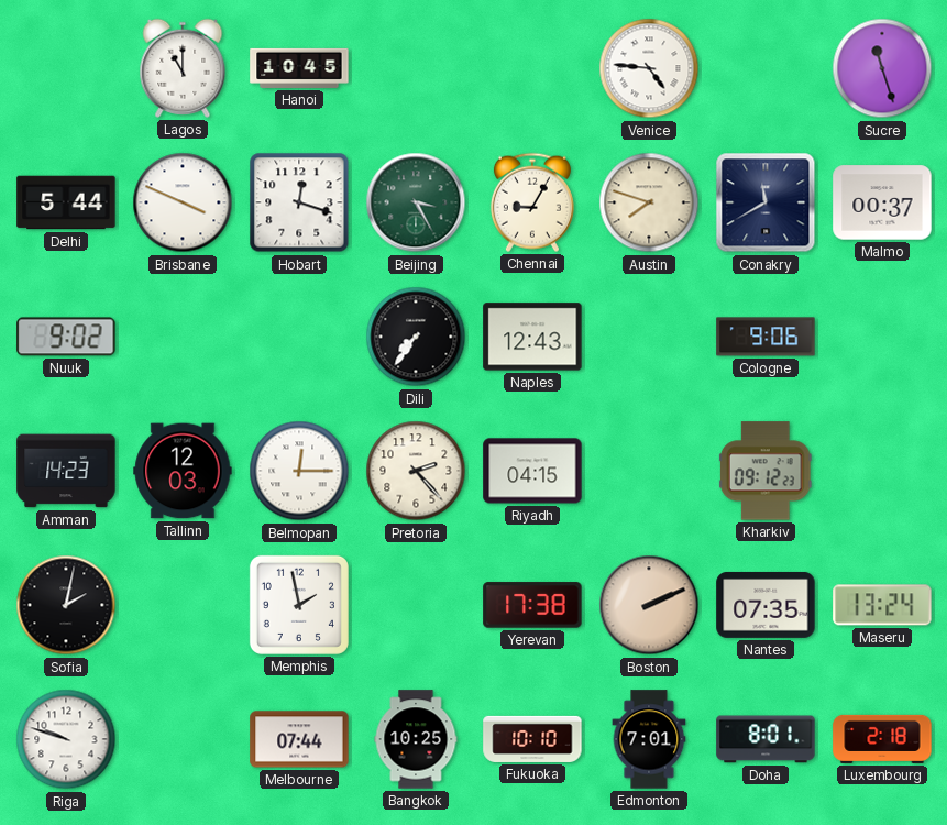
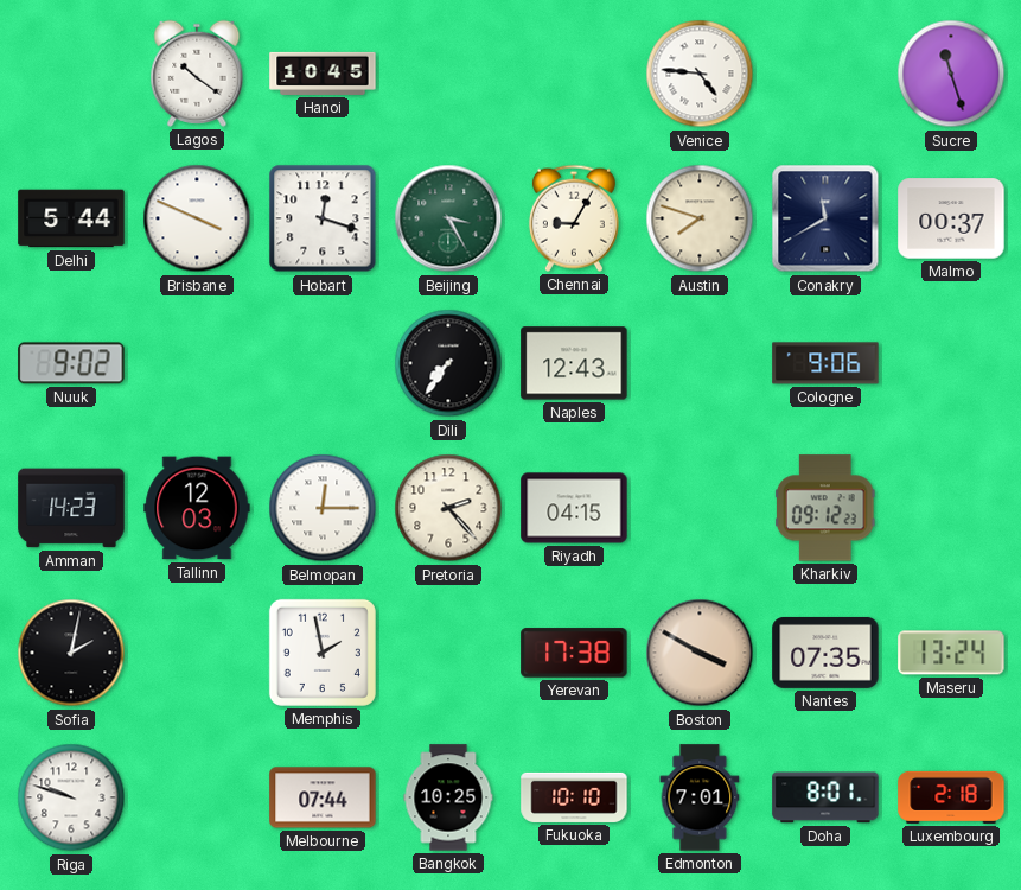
Lagos: 11:00 -> 10:21
Boston: 2:11 -> 3:50
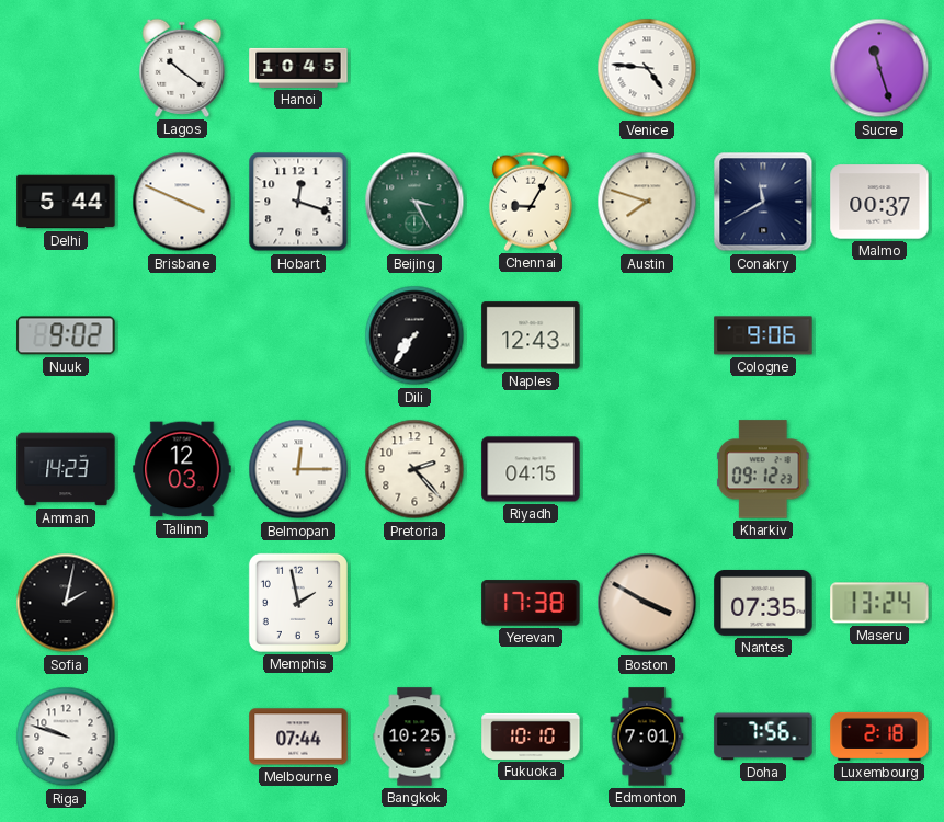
Doha: 8:01 -> 7:56
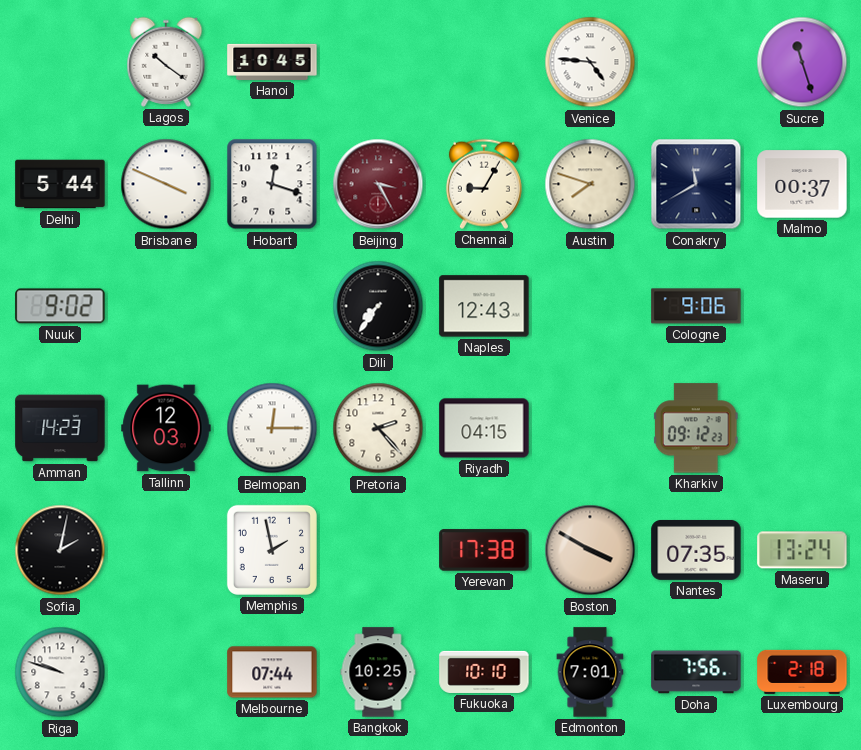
Beijing dial: green -> burgundy
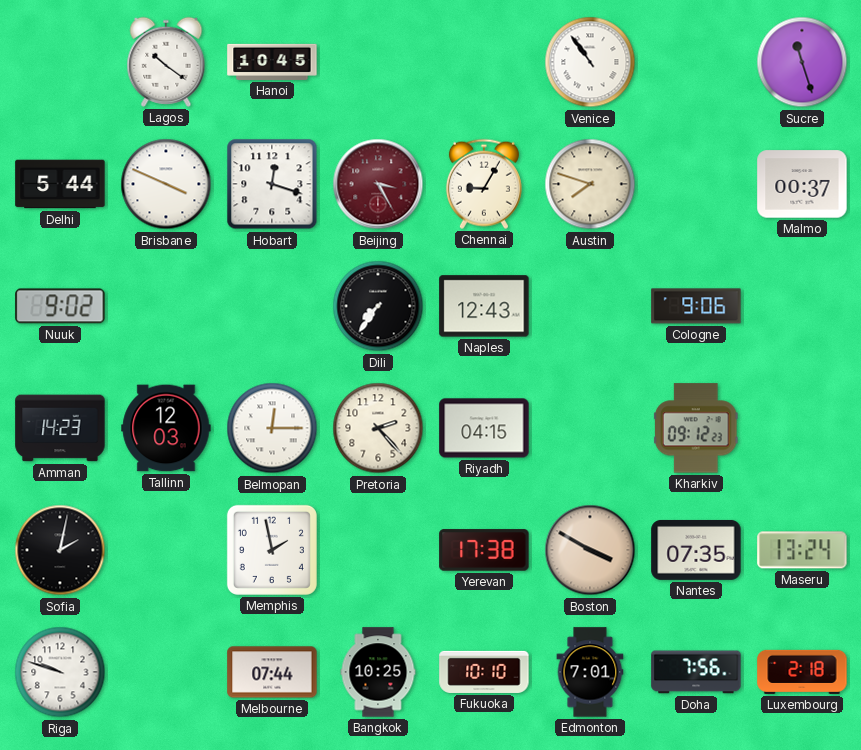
Venice: 4:46 -> 10:54
Conakry: 11:40 -> none
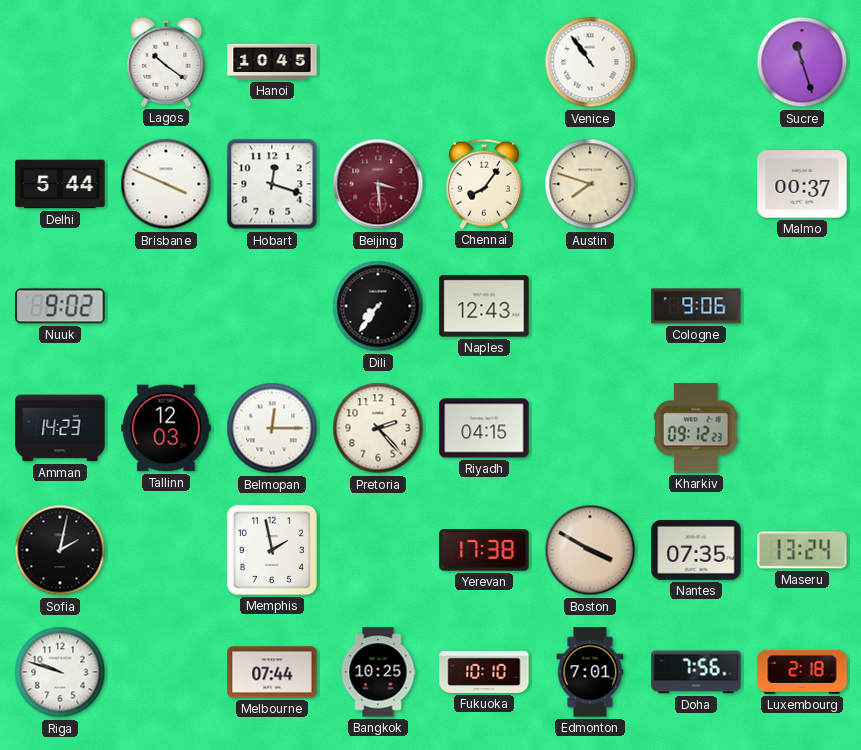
Beijing: 3:25 -> 3:29
Chennai: 9:05 -> 8:06
